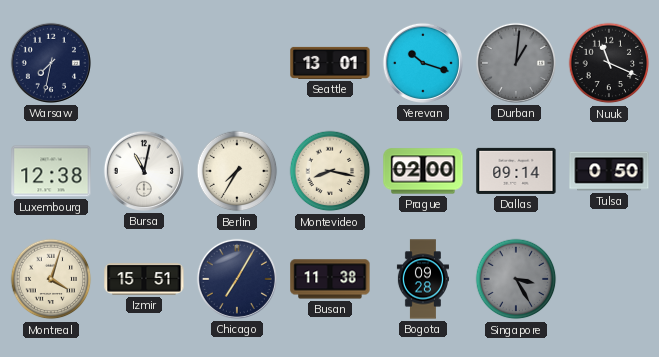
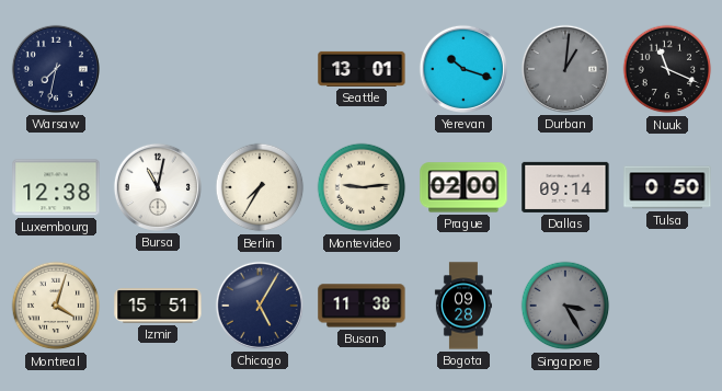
Montevideo: 8:17 -> 9:14
Chicago: 7:05 -> 5:05
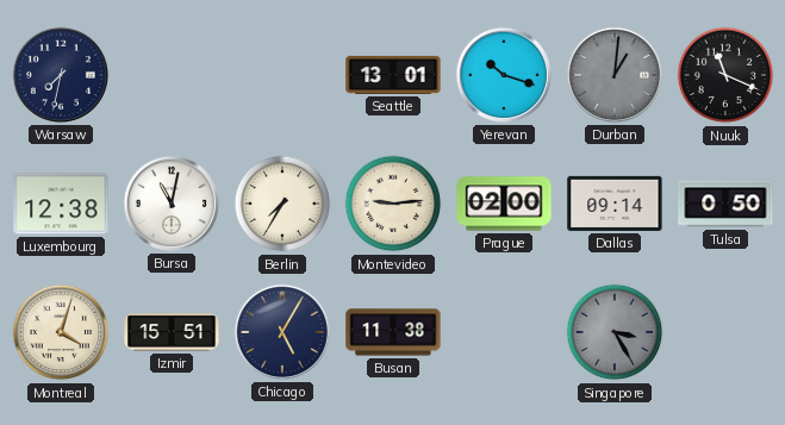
Bogota: 09:28 -> none
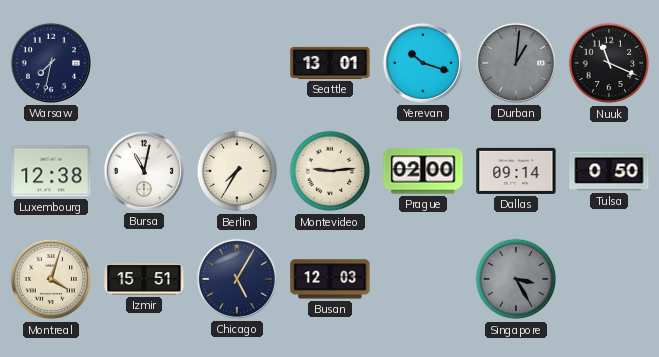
Busan: 11:38 -> 12:03
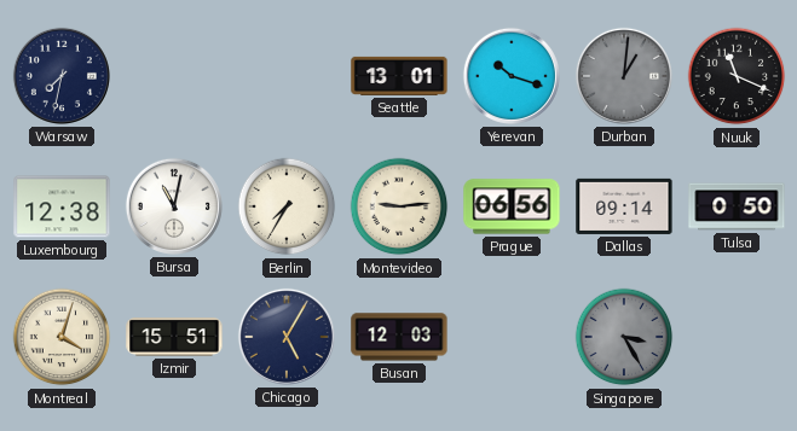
Prague: 02:00 -> 06:56
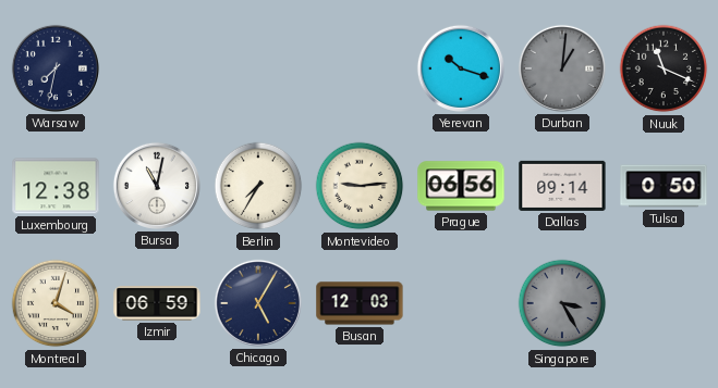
Seattle: 13:01 -> none
Izmir: 15:51 -> 06:59
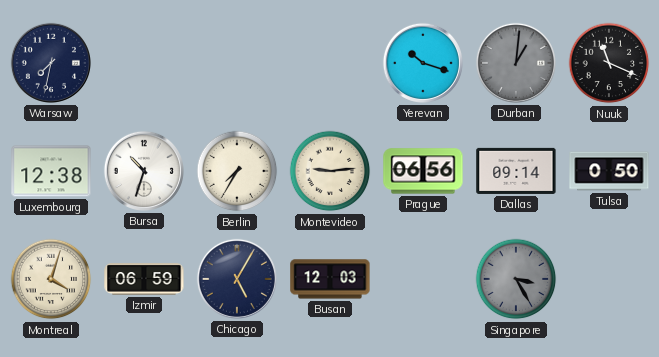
Bursa: 11:02 -> 10:33
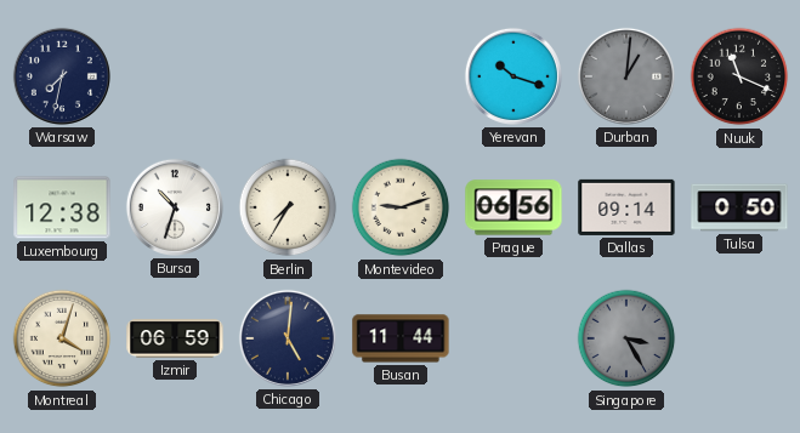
Montevideo: 9:14 -> 9:12
Chicago: 5:05 -> 5:01
Busan: 12:03 -> 11:44
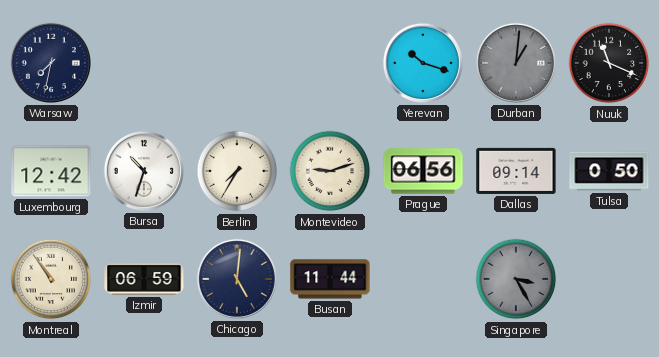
Luxembourg: 12:38 -> 12:42
Montreal: 4:03 -> 10:54
